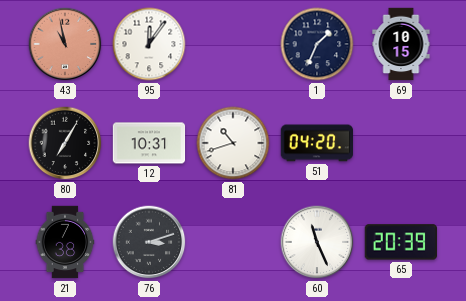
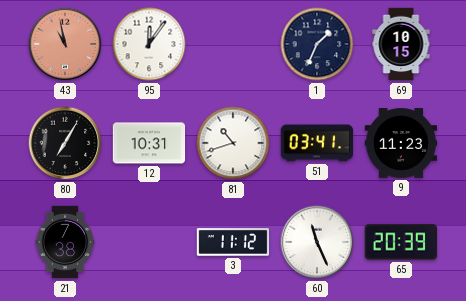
51: 04:20 -> 03:41
9: none -> 11:23
76: 3:12 -> none
3: none -> 11:12
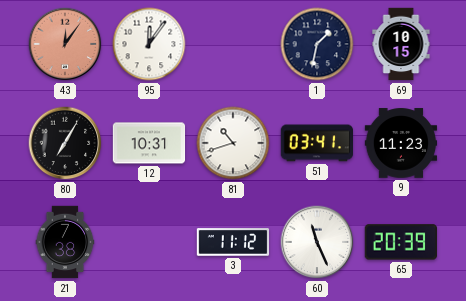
43: 10:58 -> 12:06
1: 1:34 -> 1:32
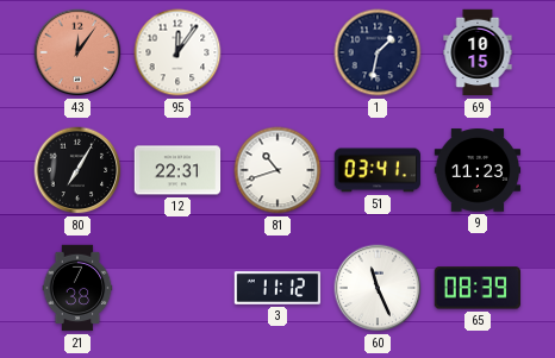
12: 10:31 -> 22:31
65: 20:39 -> 08:39
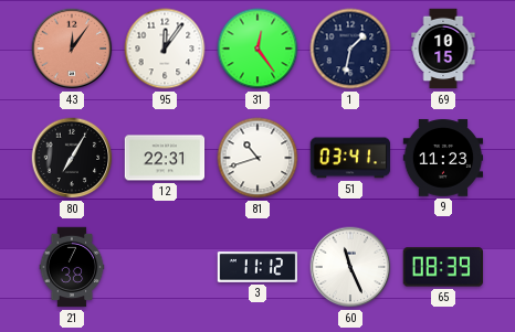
31: none -> 12:24
